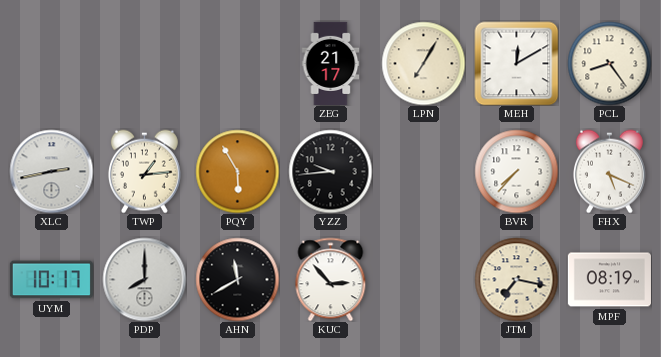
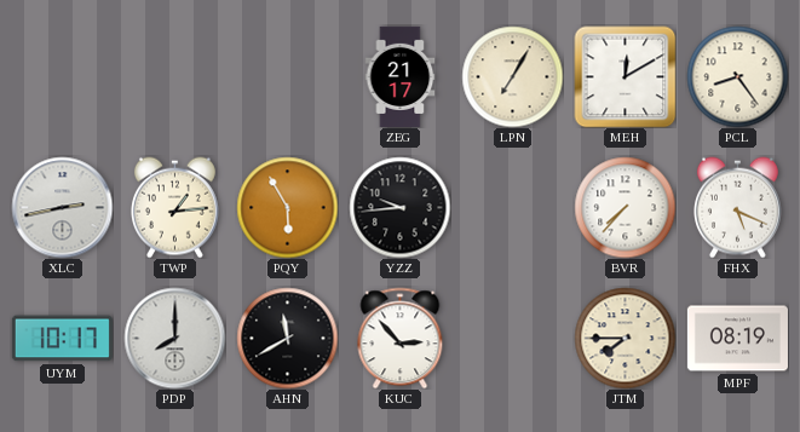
JTM: 7:17 -> 7:45
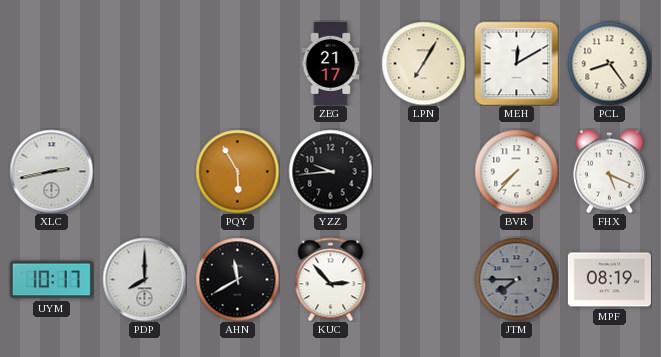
TWP: 1:14 -> none
JTM dial: cream -> grey
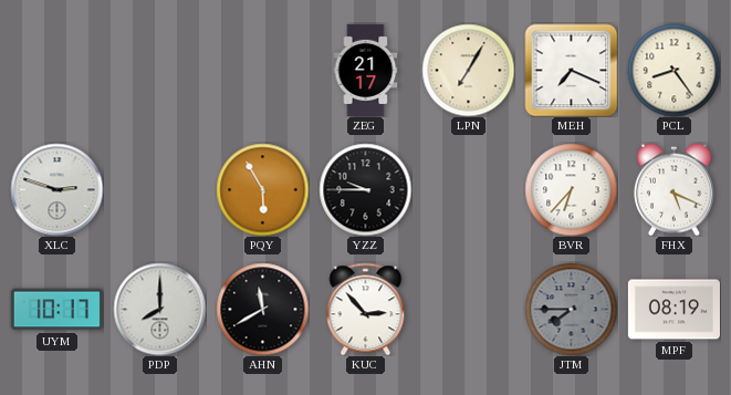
MEH: 12:10 -> 7:19
XLC: 2:43 -> 2:48
YZZ: 9:44 -> 9:45
BVR: 7:37 -> 6:37
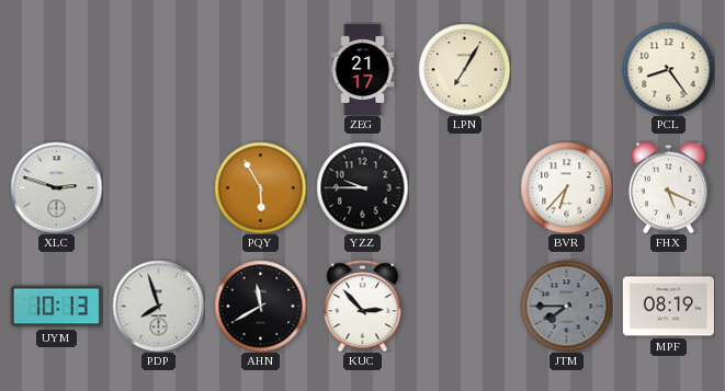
MEH: 7:19 -> none
UYM: 10:17 -> 10:13
PDP: 8:00 -> 7:57
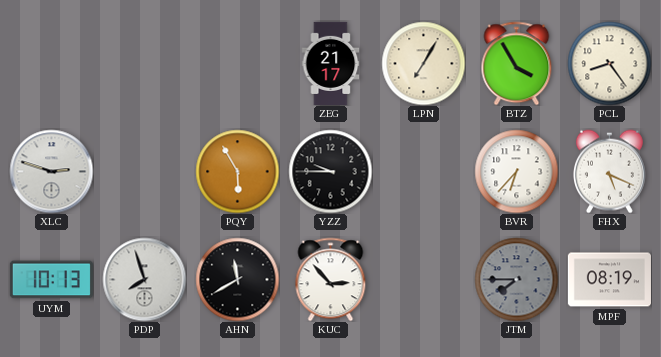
BTZ: none -> 3:55
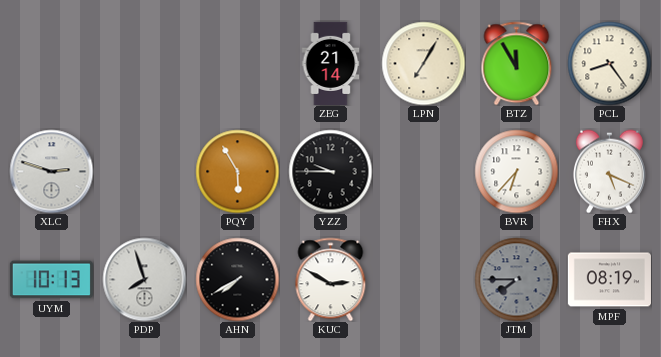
ZEG: 21:17 -> 21:14
BTZ: 3:55 -> 11:55
AHN: 11:40 -> 7:40
KUC: 2:53 -> 2:50
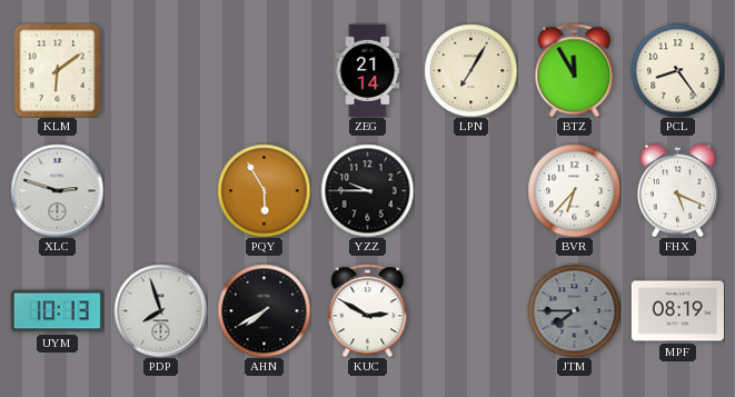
KLM: none -> 6:09
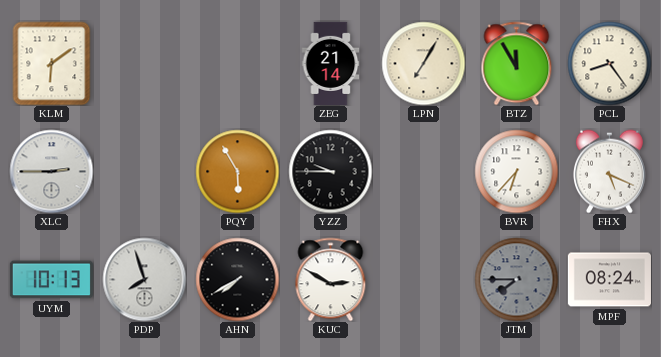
XLC: 2:48 -> 2:45
MPF: 08:19 -> 08:24
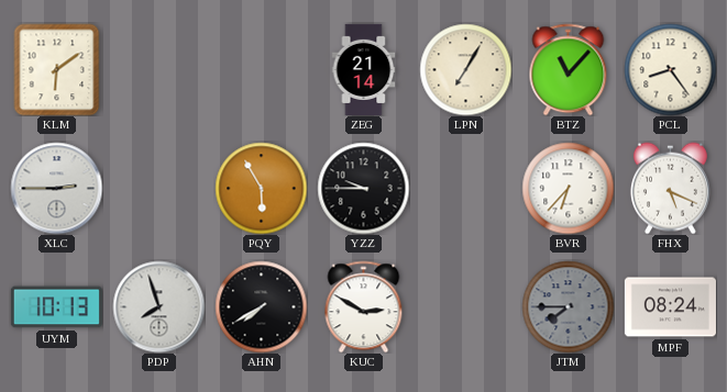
BTZ: 11:55 -> 11:07
